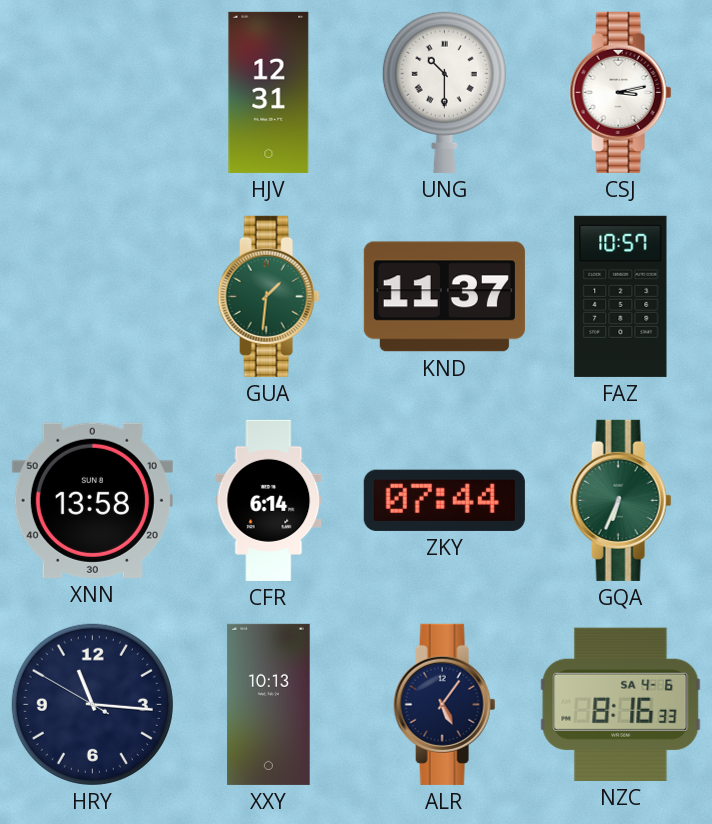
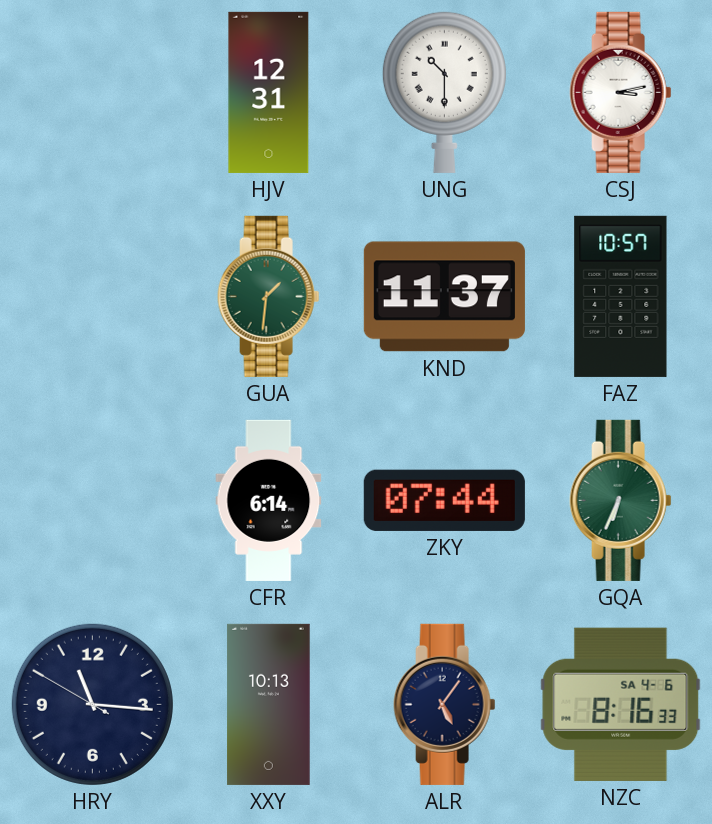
XNN: 13:58 -> none
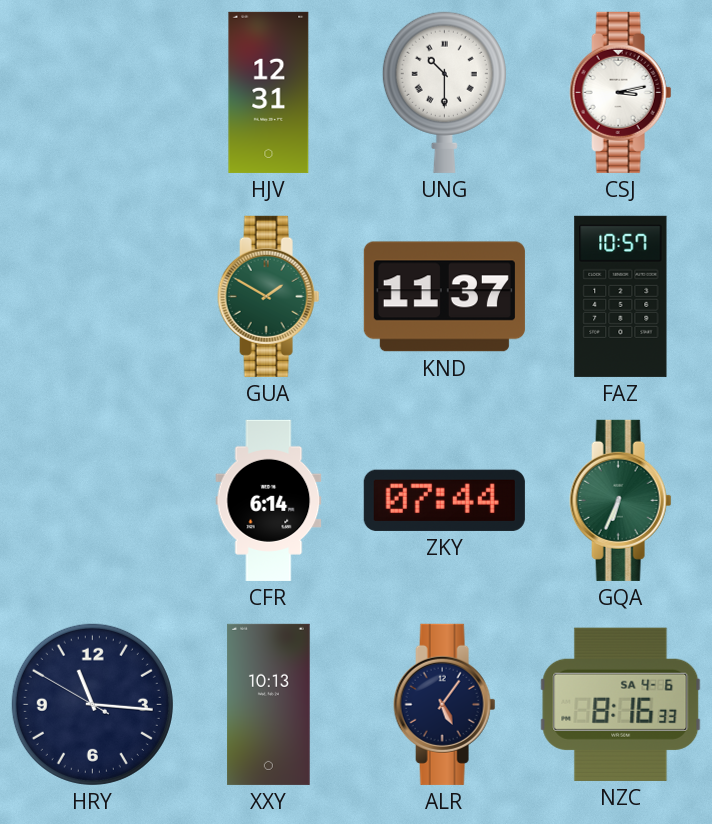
GUA: 1:31 -> 1:50
